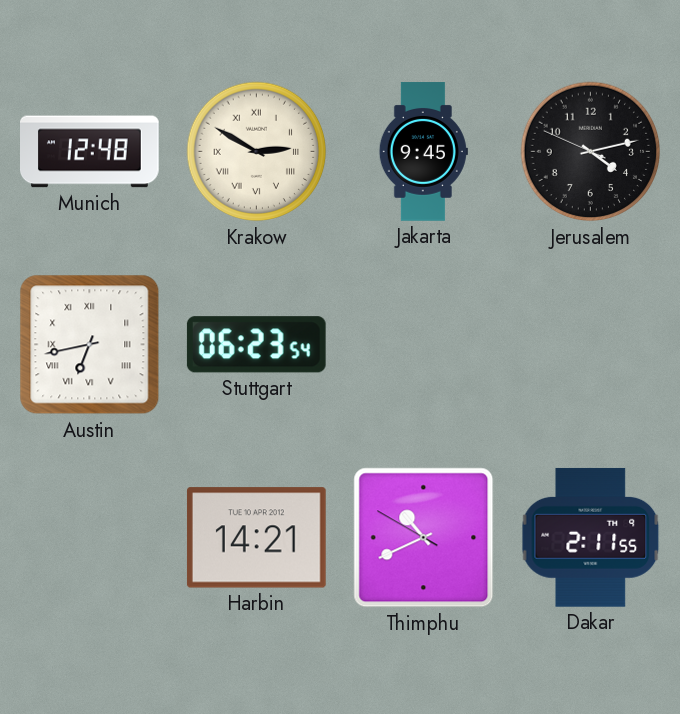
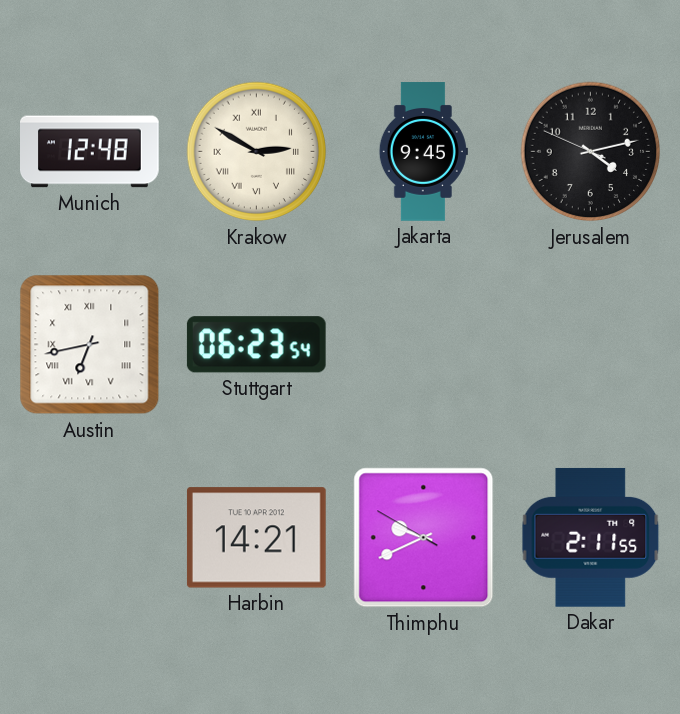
Thimphu: 10:40 -> 9:40
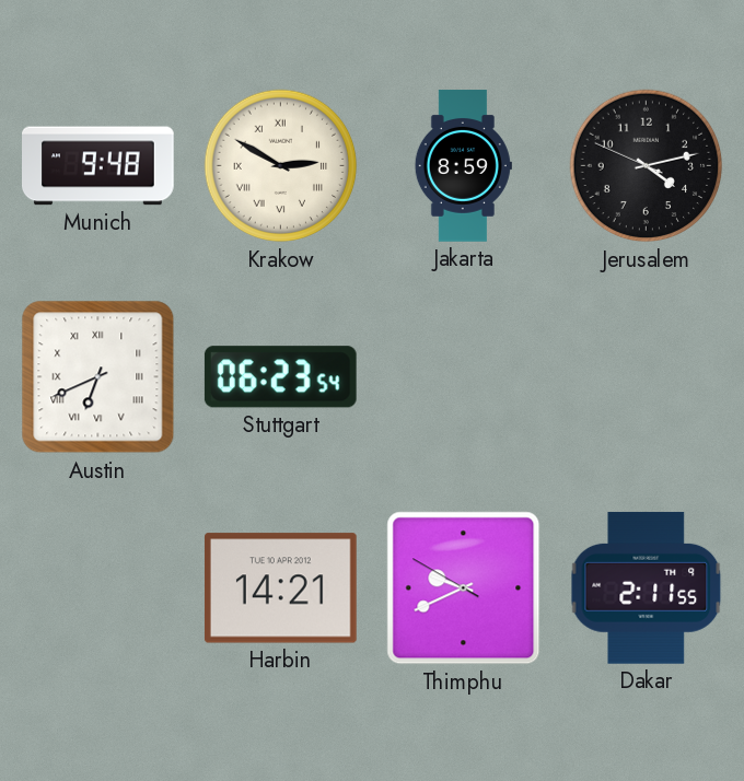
Munich: 12:48 -> 9:48
Jakarta: 9:45 -> 8:59
Austin: 6:43 -> 6:41
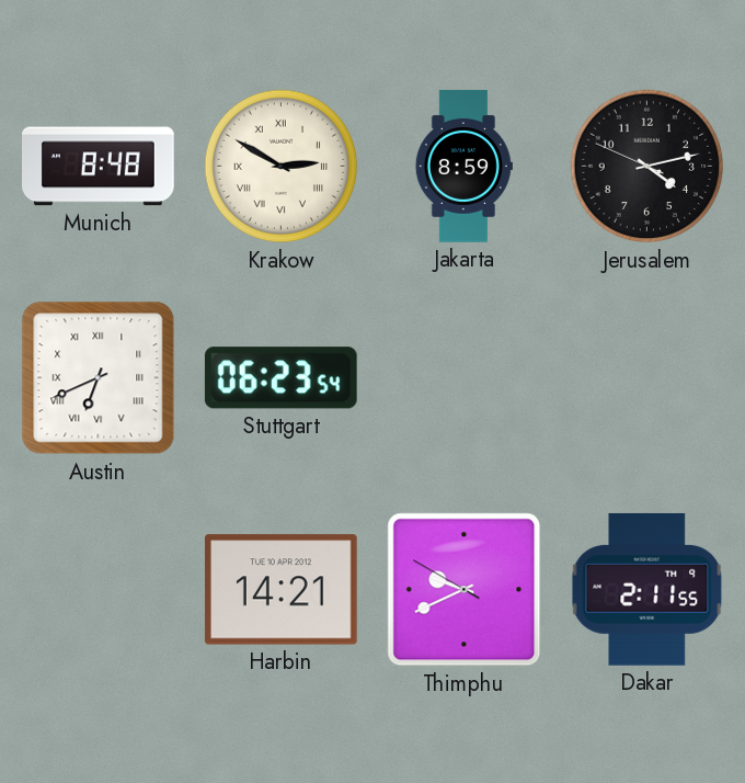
Munich: 9:48 -> 8:48
